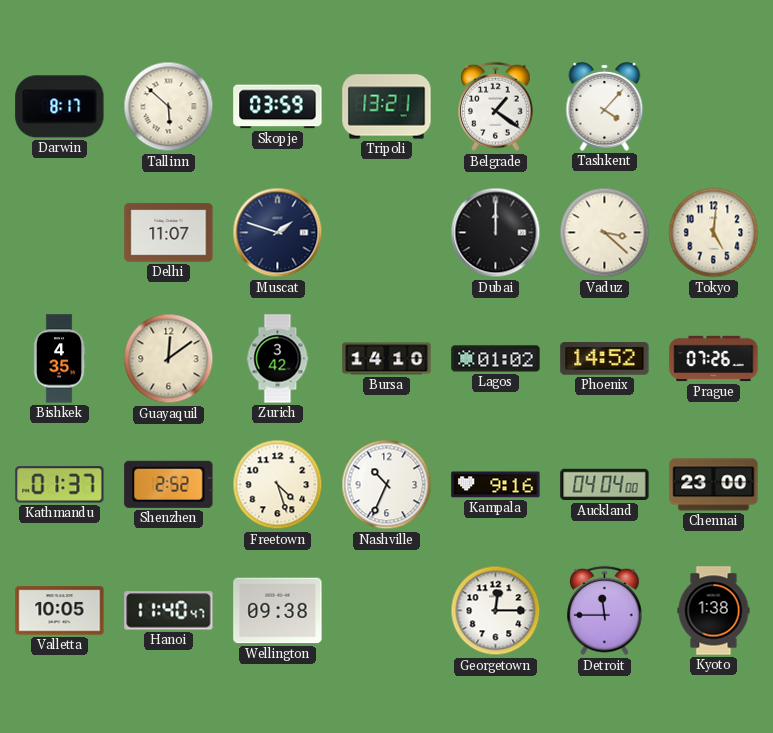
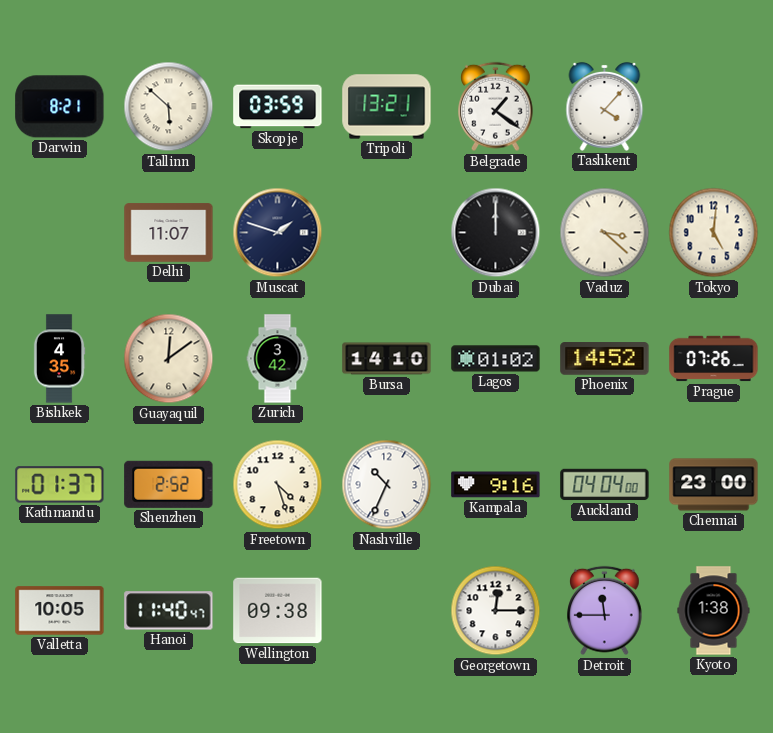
Darwin: 8:17 -> 8:21
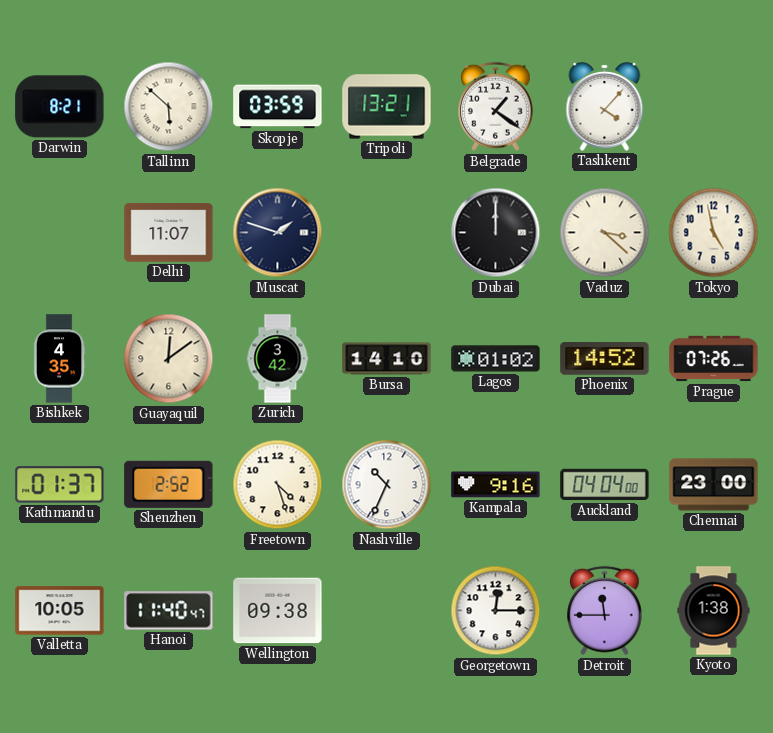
Tokyo: 5:01 -> 4:58
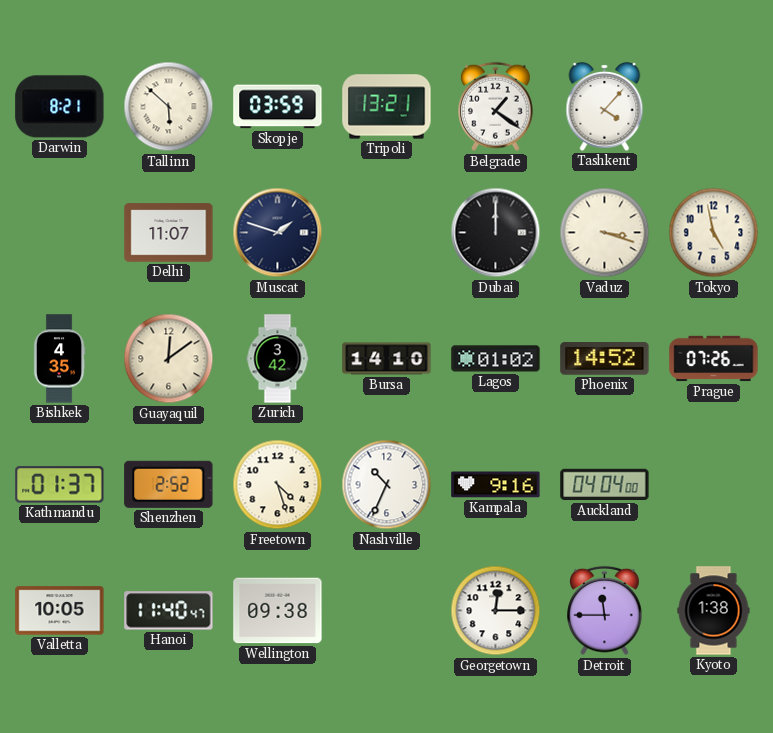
Vaduz: 3:22 -> 3:18
Chennai: 23:00 -> none
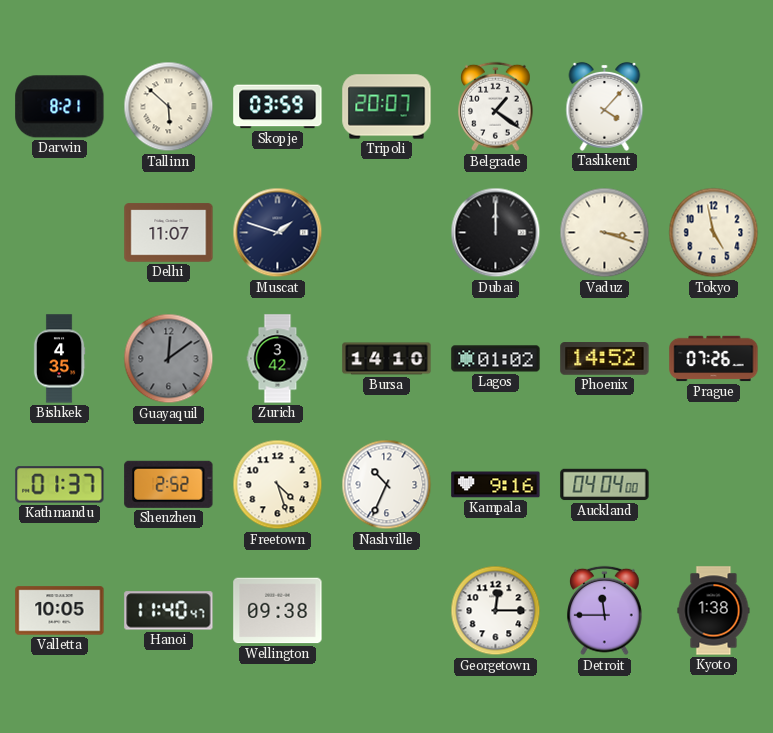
Tripoli: 13:21 -> 20:07
Guayaquil dial: cream -> grey
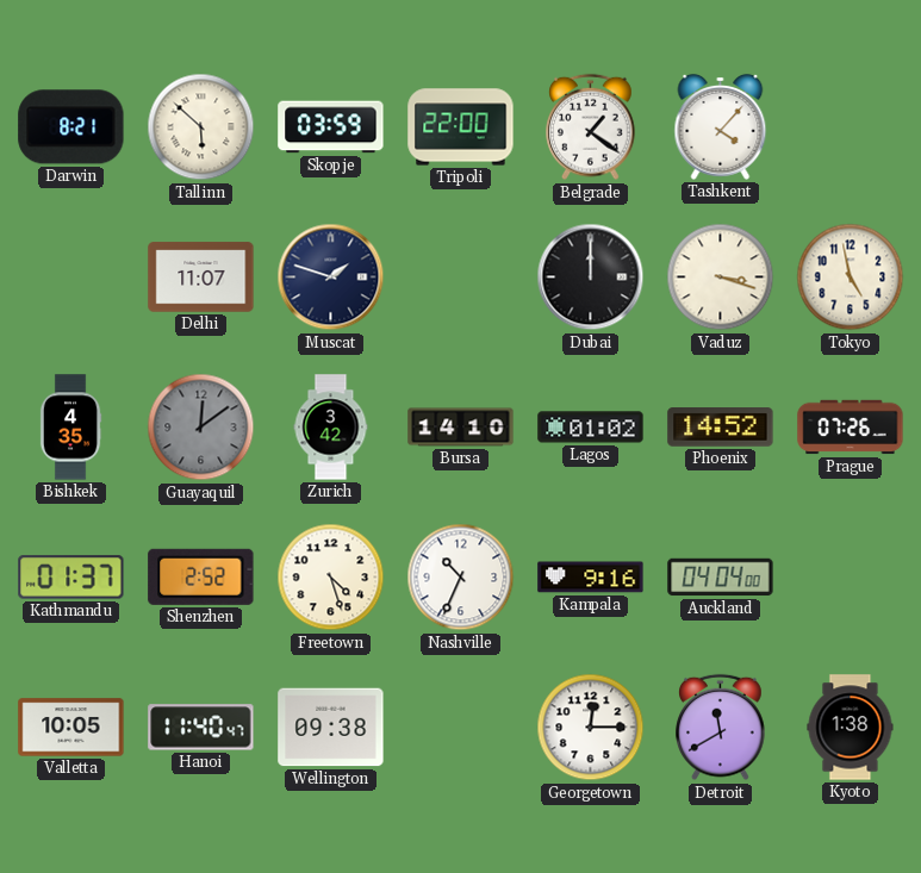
Tripoli: 20:07 -> 22:00
Detroit: 11:45 -> 11:40
